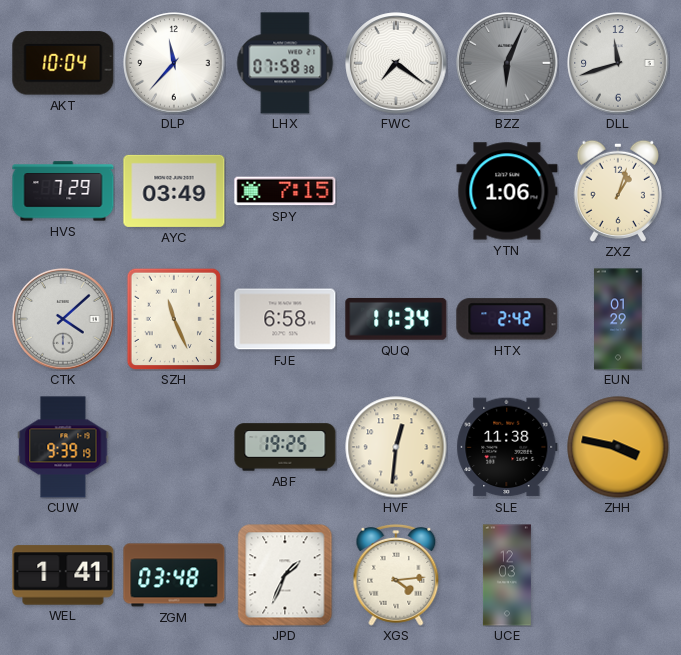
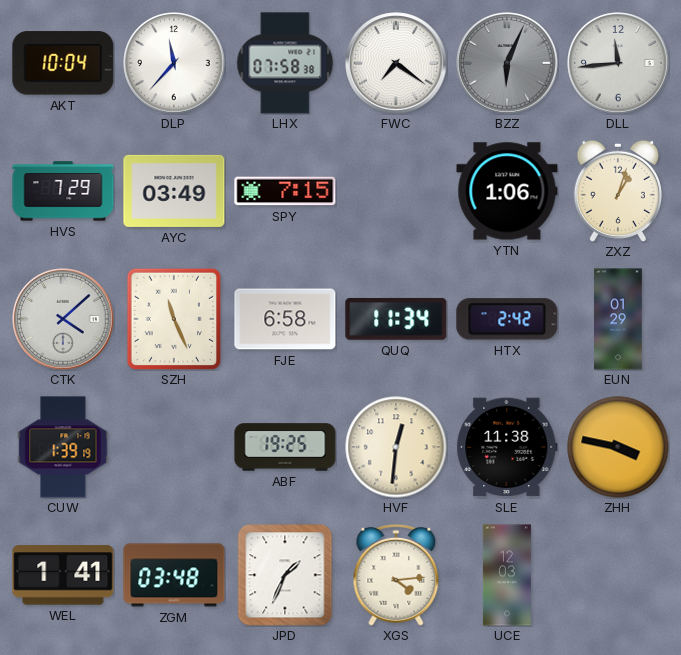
DLL: 11:42 -> 11:44
CUW: 9:39 -> 1:39
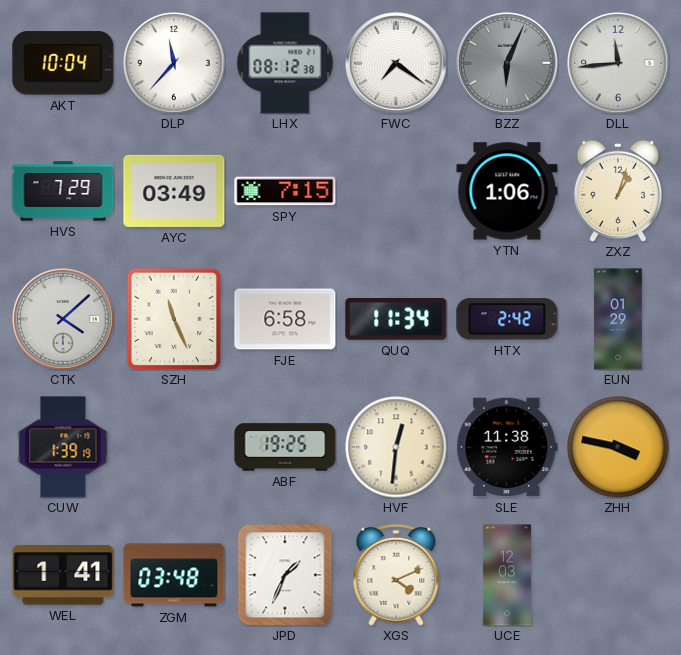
LHX: 07:58 -> 08:12
XGS: 4:14 -> 4:11
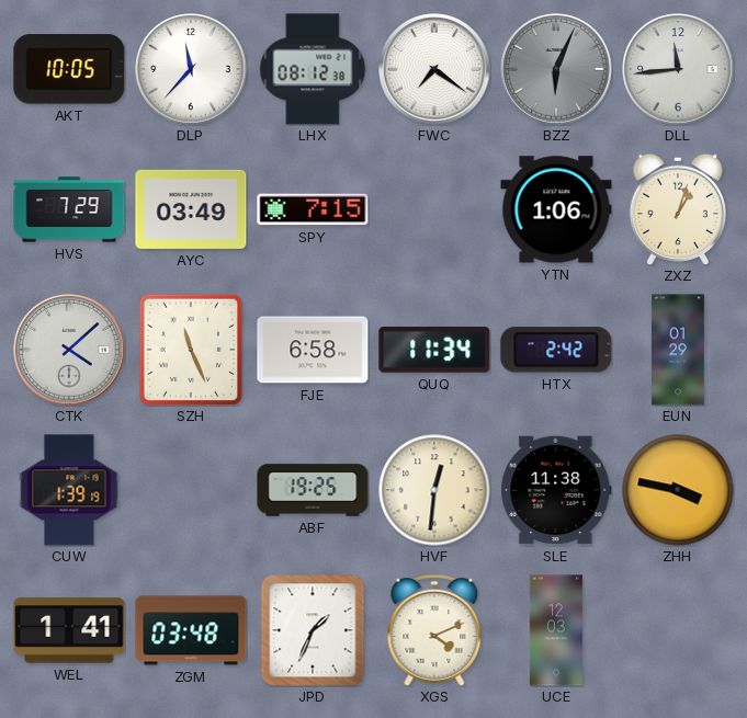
AKT: 10:04 -> 10:05
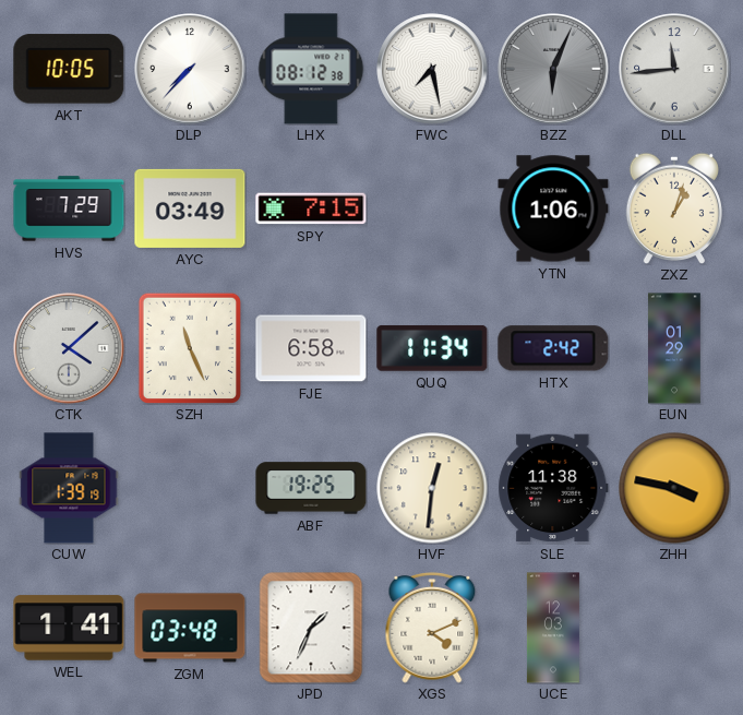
DLP: 11:37 -> 7:37
FWC: 7:21 -> 7:28
